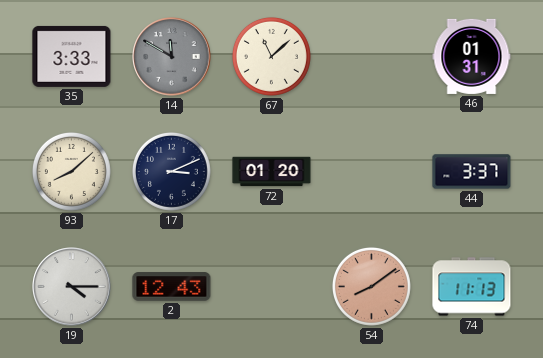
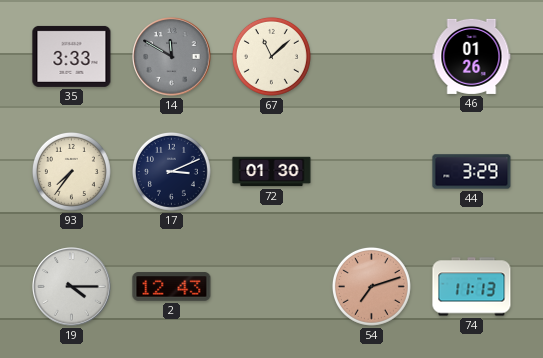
46: 01:31 -> 01:26
93: 8:08 -> 7:36
72: 01:20 -> 01:30
44: 3:37 -> 3:29
54: 8:09 -> 7:12
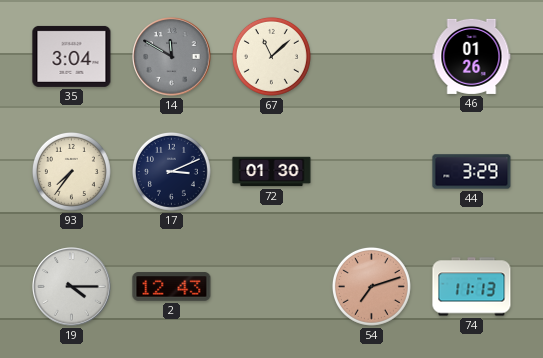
35: 3:33 -> 3:04
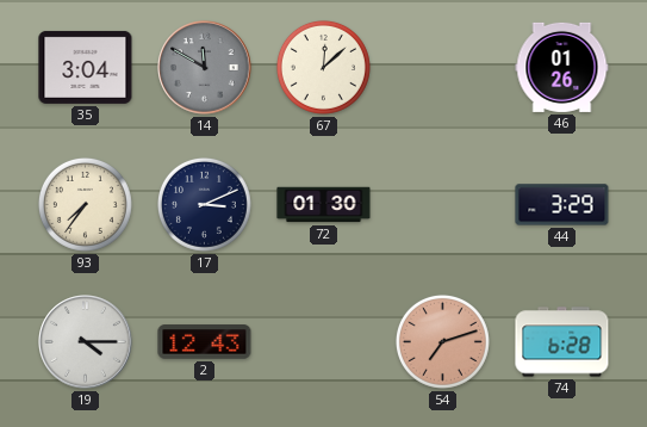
67: 11:08 -> 12:08
74: 11:13 -> 6:28
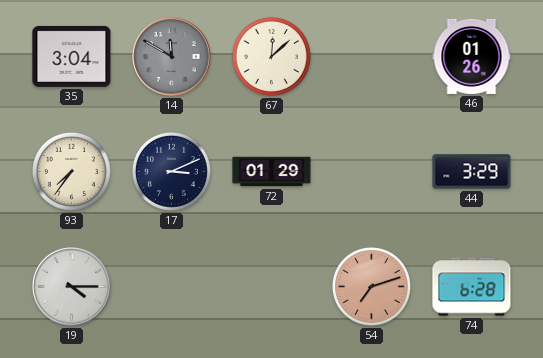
72: 01:30 -> 01:29
2: 12:43 -> none
